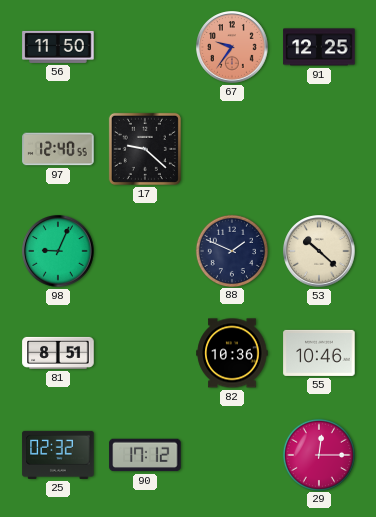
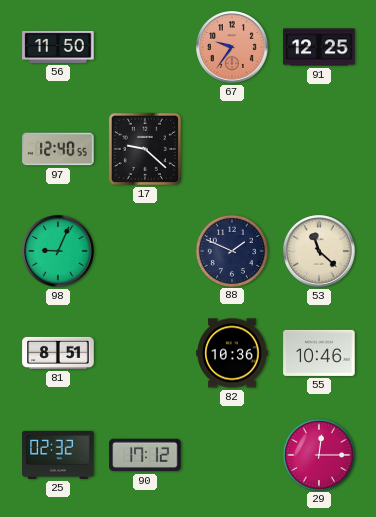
53: 10:22 -> 11:22
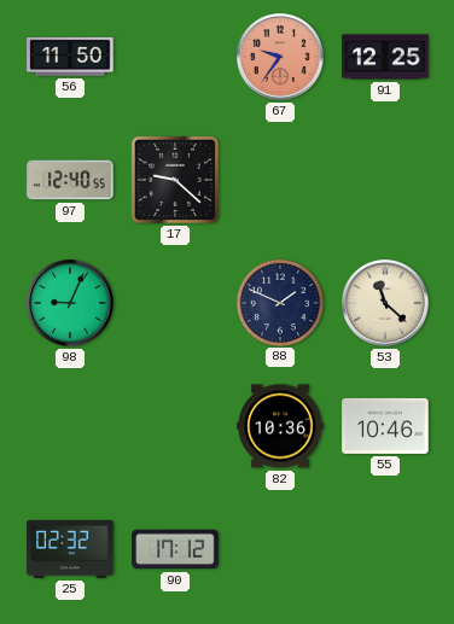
81: 8:51 -> none
29: 12:15 -> none
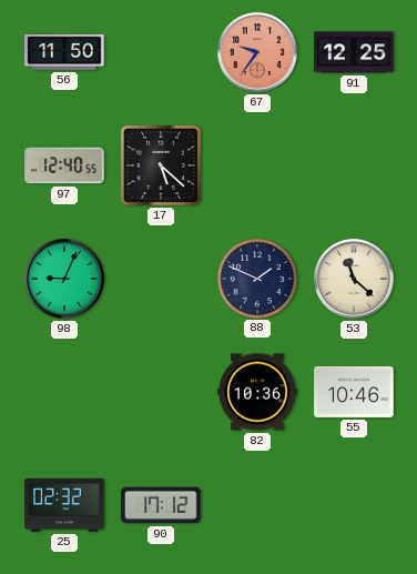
17: 9:22 -> 5:22
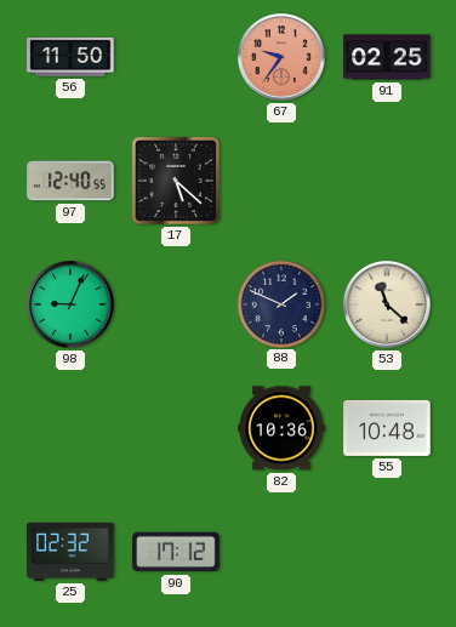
91: 12:25 -> 02:25
55: 10:46 -> 10:48
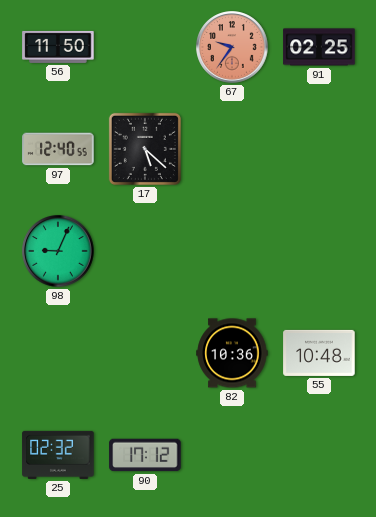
88: 1:49 -> none
53: 11:22 -> none
